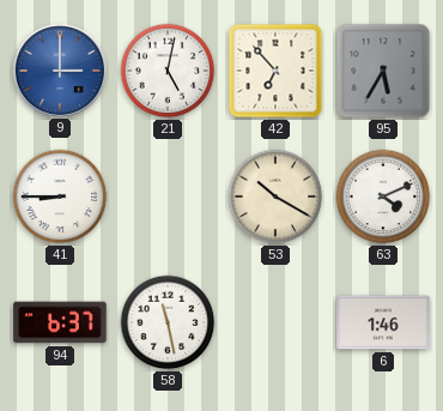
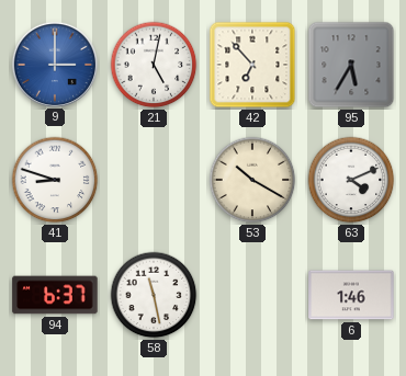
41: 8:45 -> 8:48
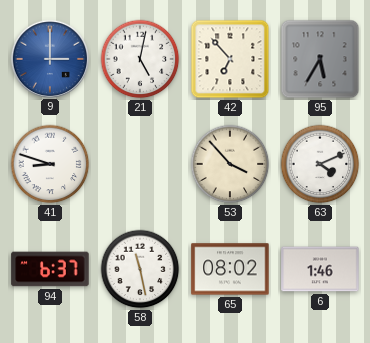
53: 10:20 -> 3:53
65: none -> 08:02
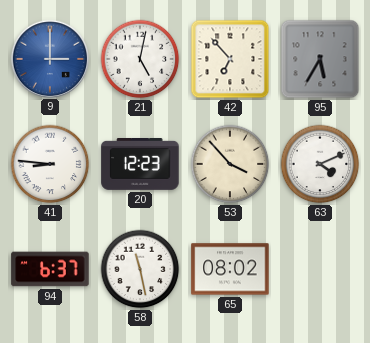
41: 8:48 -> 8:46
20: none -> 12:23
6: 1:46 -> none
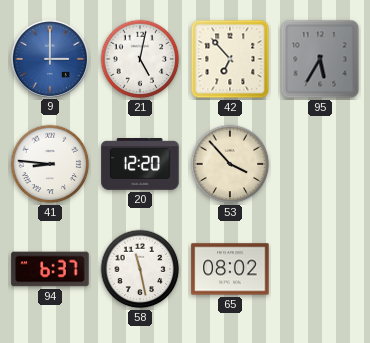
20: 12:23 -> 12:20
63: 4:11 -> none
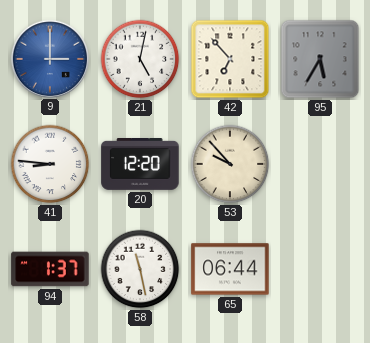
53: 3:53 -> 9:53
94: 6:37 -> 1:37
65: 08:02 -> 06:44
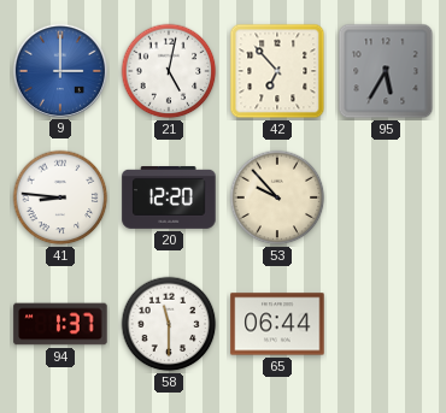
58: 11:28 -> 11:30
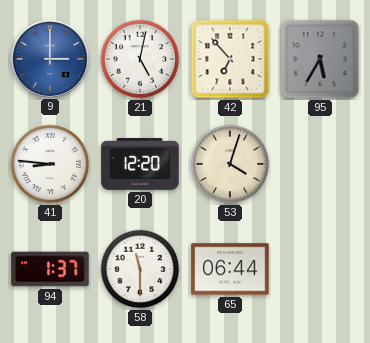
53: 9:53 -> 4:03
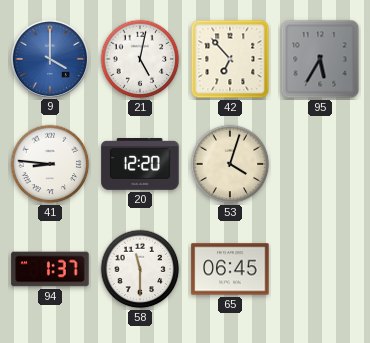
9: 3:00 -> 4:00
65: 06:44 -> 06:45
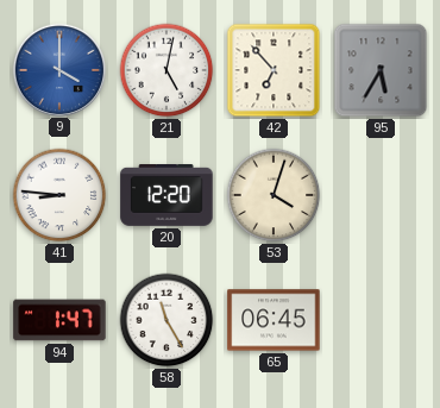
94: 1:37 -> 1:47
58: 11:30 -> 11:25
